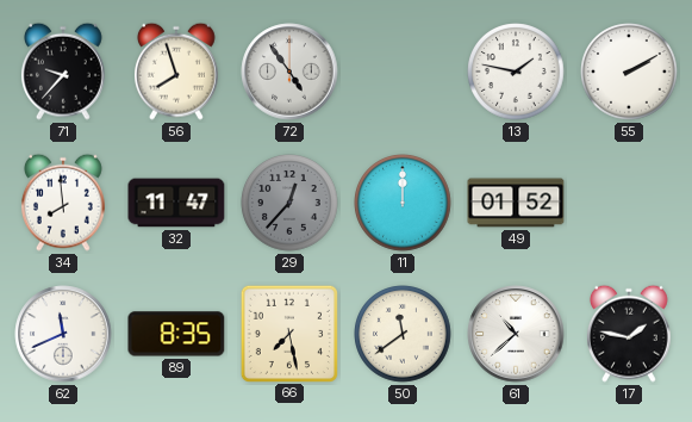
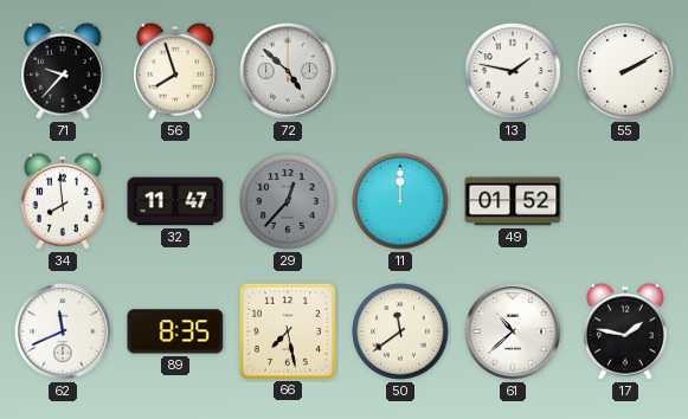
72: 4:54 -> 4:52
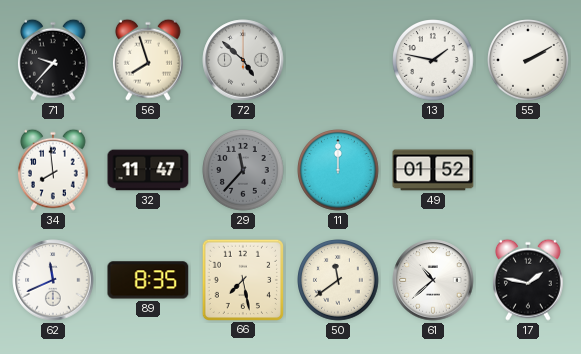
29: 12:37 -> 11:37
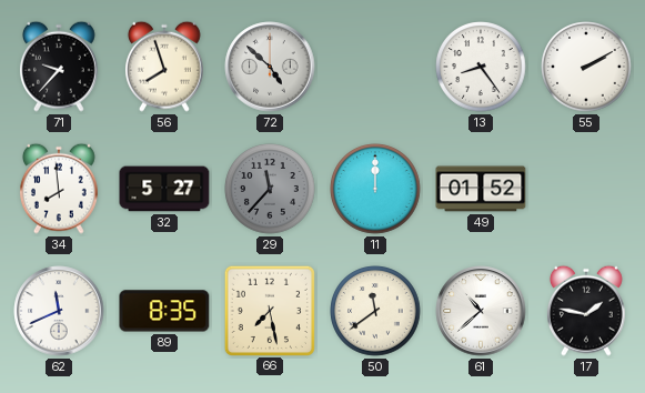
13: 1:47 -> 8:24
32: 11:47 -> 5:27
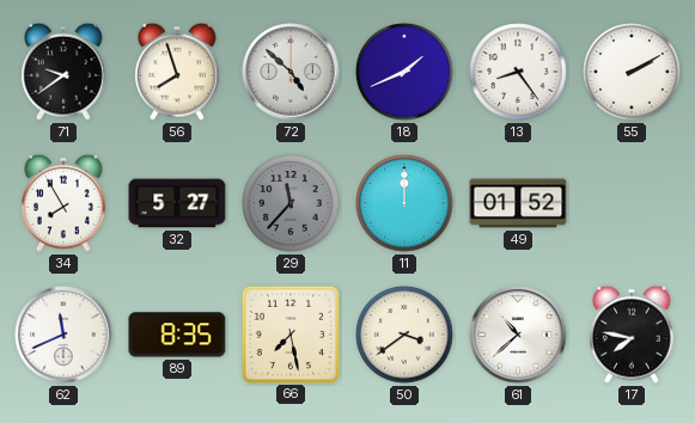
71: 9:37 -> 9:39
18: none -> 1:41
34: 7:59 -> 7:55
50: 11:39 -> 3:39
17: 1:47 -> 7:47
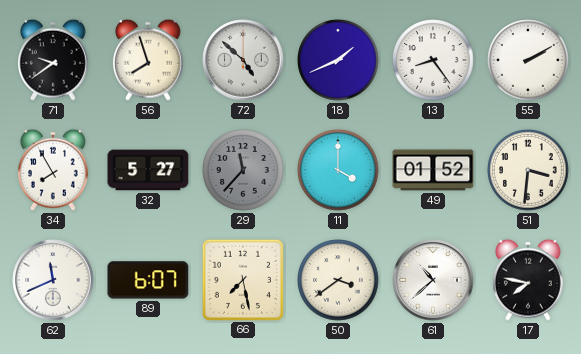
11: 12:00 -> 4:00
51: none -> 3:31
89: 8:35 -> 6:07
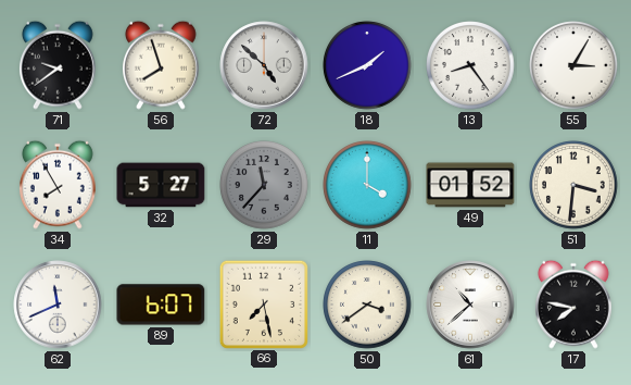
55: 2:10 -> 3:05
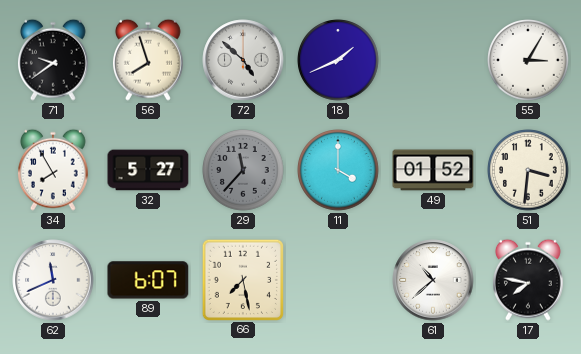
13: 8:24 -> none
50: 3:39 -> none
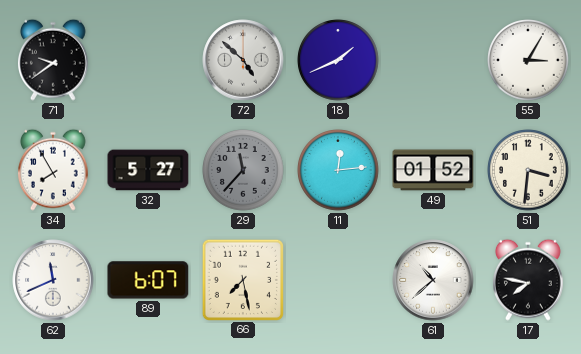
56: 7:57 -> none
11: 4:00 -> 12:14
